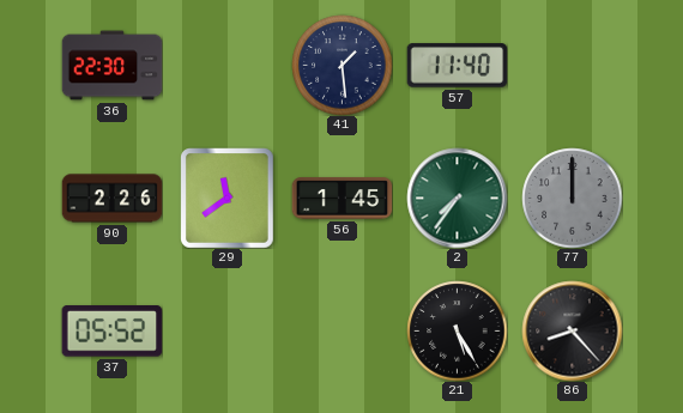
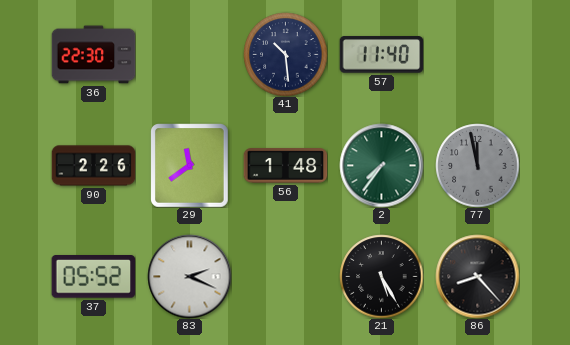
41: 1:29 -> 10:29
56: 1:45 -> 1:48
77: 12:00 -> 11:58
83: none -> 2:19
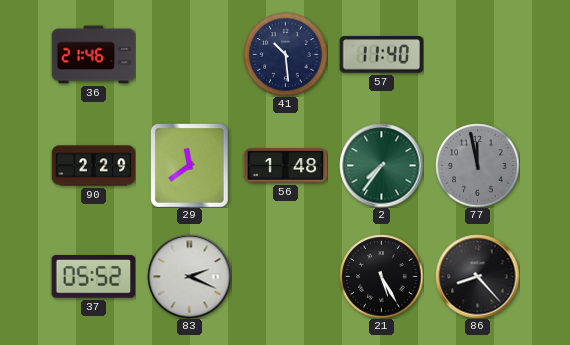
36: 22:30 -> 21:46
90: 2:26 -> 2:29
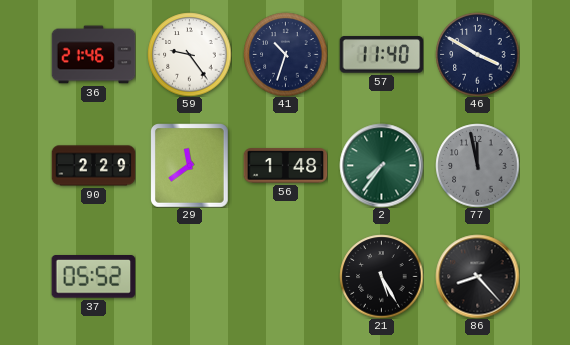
59: none -> 9:24
41: 10:29 -> 10:33
46: none -> 3:50
83: 2:19 -> none
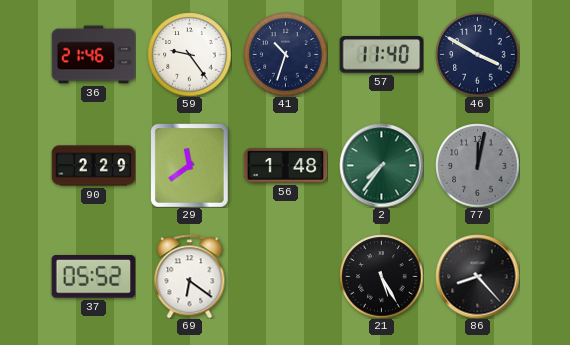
77: 11:58 -> 12:02
69: none -> 6:21
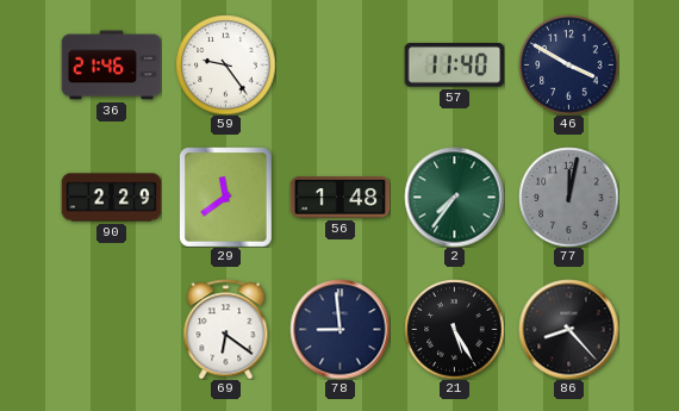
41: 10:33 -> none
37: 05:52 -> none
78: none -> 8:59
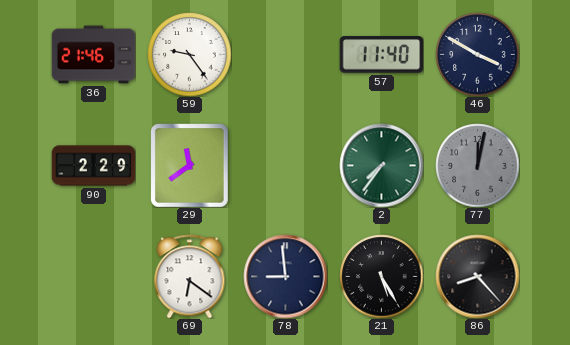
56: 1:48 -> none
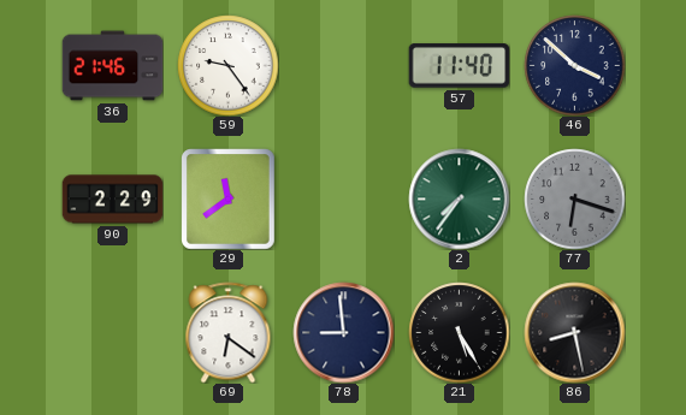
46: 3:50 -> 3:52
77: 12:02 -> 6:18
86: 8:23 -> 8:28
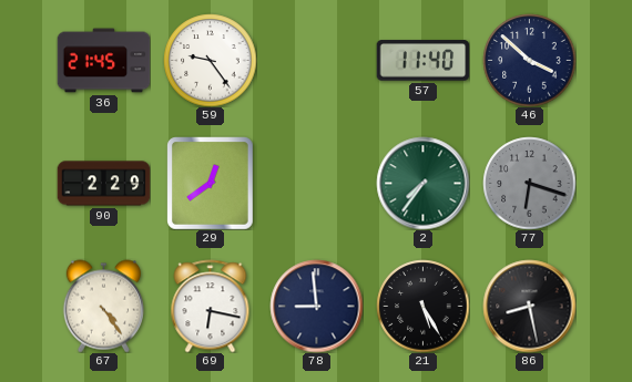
36: 21:46 -> 21:45
29: 11:39 -> 12:39
67: none -> 4:24
69: 6:21 -> 6:17
